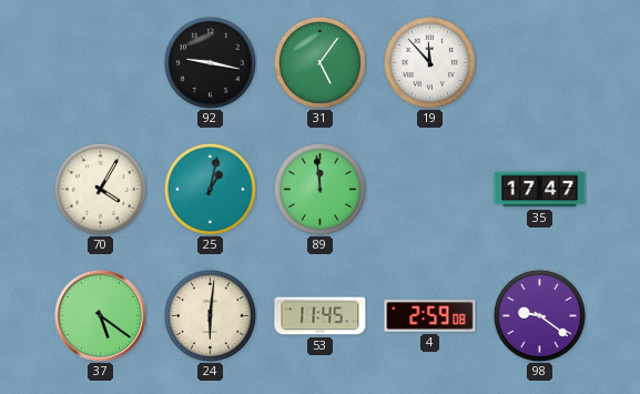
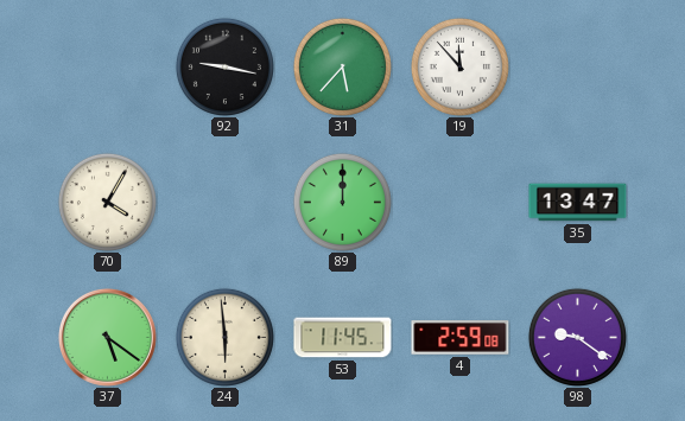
31: 5:06 -> 5:37
25: 1:02 -> none
89: 11:59 -> 12:00
35: 17:47 -> 13:47
24: 6:01 -> 5:59
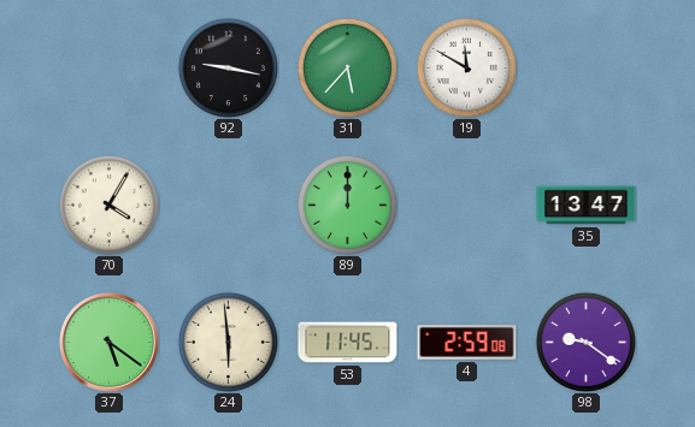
19: 11:53 -> 11:50
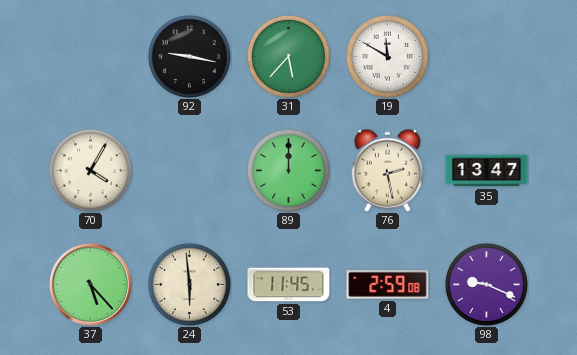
76: none -> 2:28
37: 5:21 -> 5:23
98: 9:21 -> 9:19
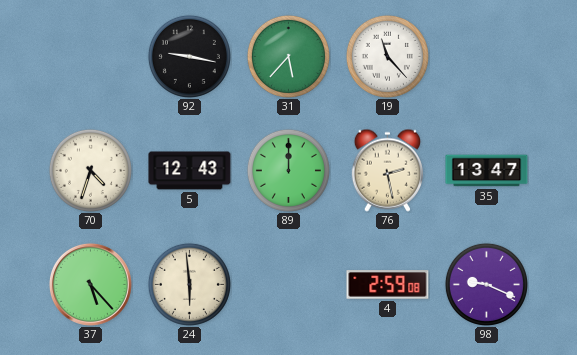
19: 11:50 -> 11:23
70: 4:05 -> 4:33
5: none -> 12:43
53: 11:45 -> none
